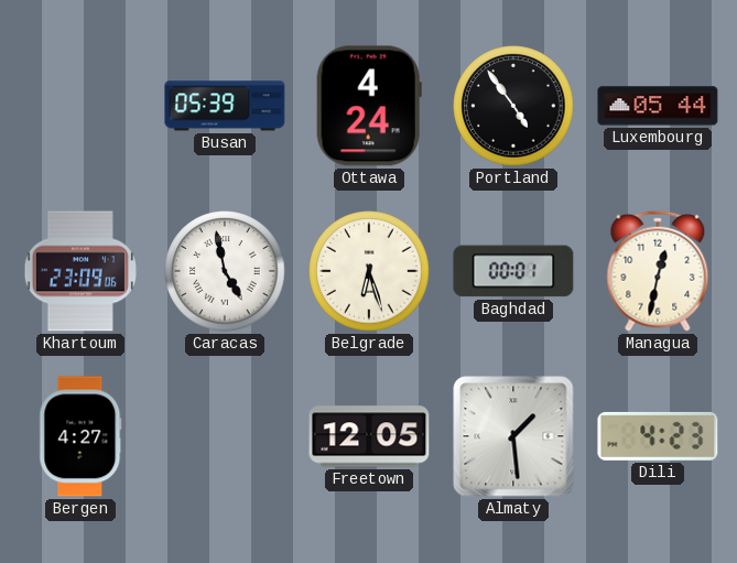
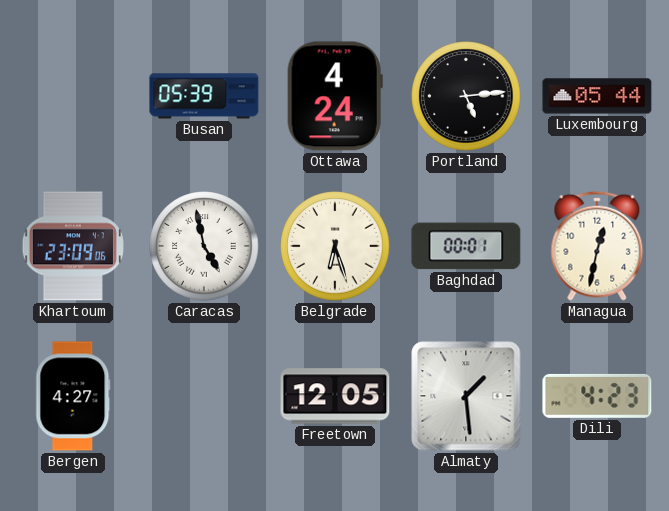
Portland: 4:54 -> 5:14
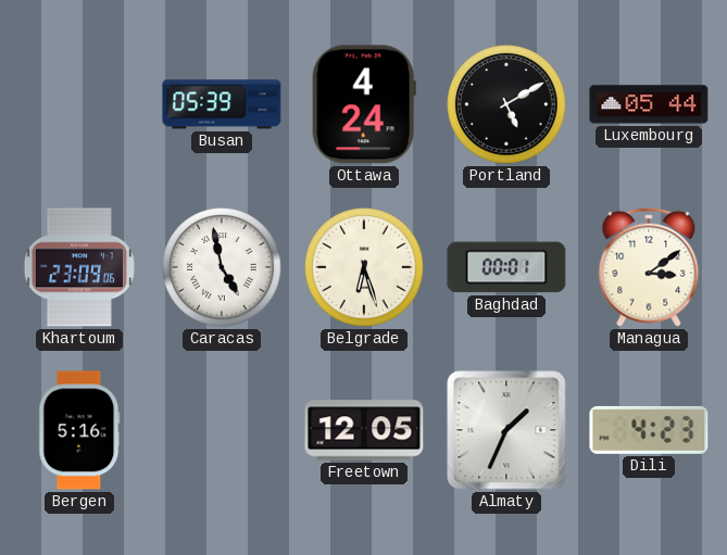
Portland: 5:14 -> 5:10
Managua: 12:32 -> 3:09
Bergen: 4:27 -> 5:16
Almaty: 1:29 -> 1:34
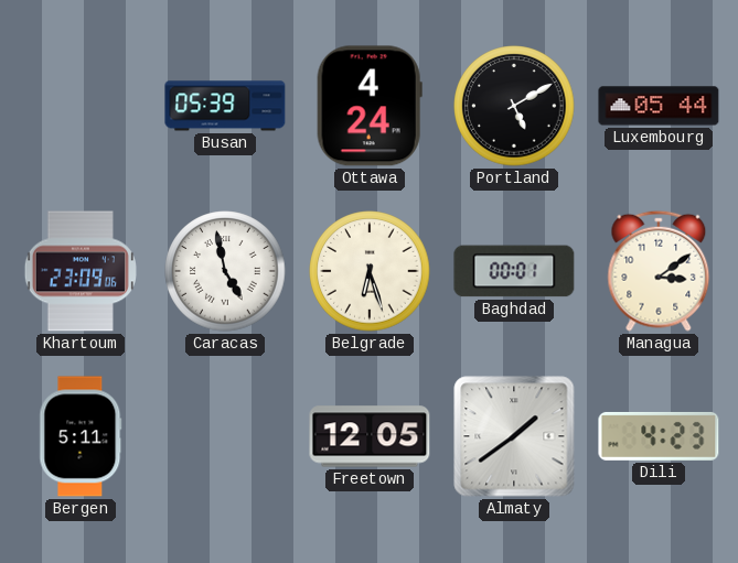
Bergen: 5:16 -> 5:11
Almaty: 1:34 -> 1:39
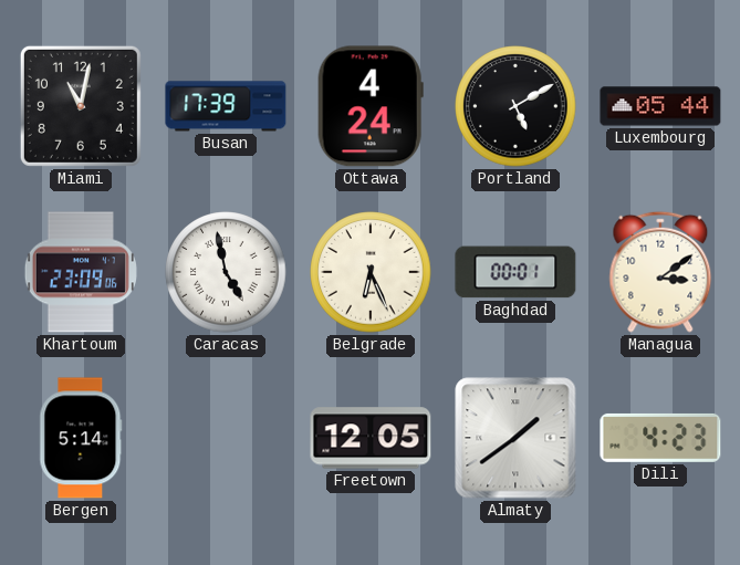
Miami: none -> 11:02
Busan: 05:39 -> 17:39
Belgrade: 6:27 -> 6:26
Bergen: 5:11 -> 5:14
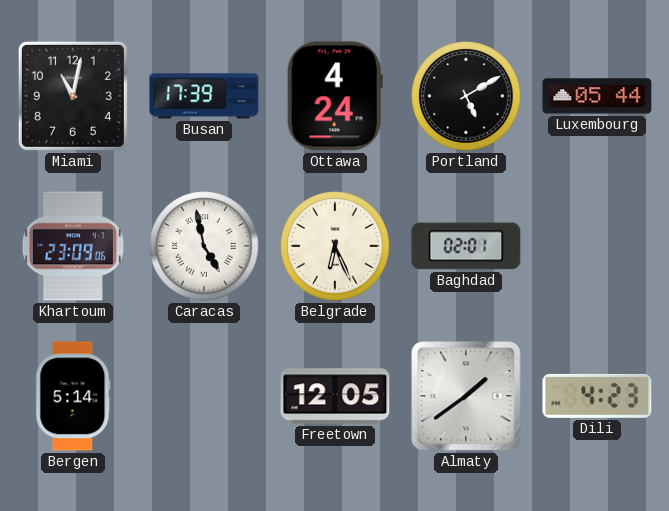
Baghdad: 00:01 -> 02:01
Managua: 3:09 -> none
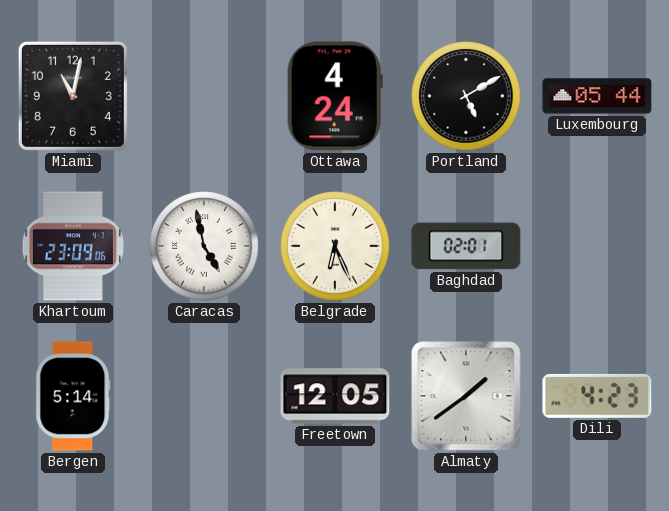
Busan: 17:39 -> none
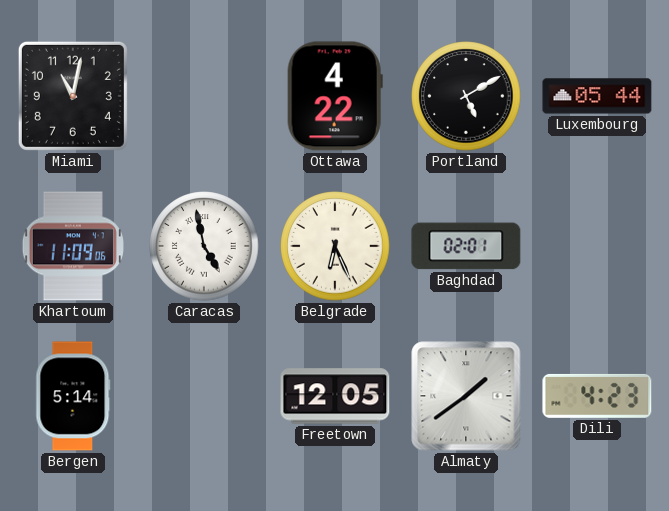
Ottawa: 4:24 -> 4:22
Khartoum: 23:09 -> 11:09
